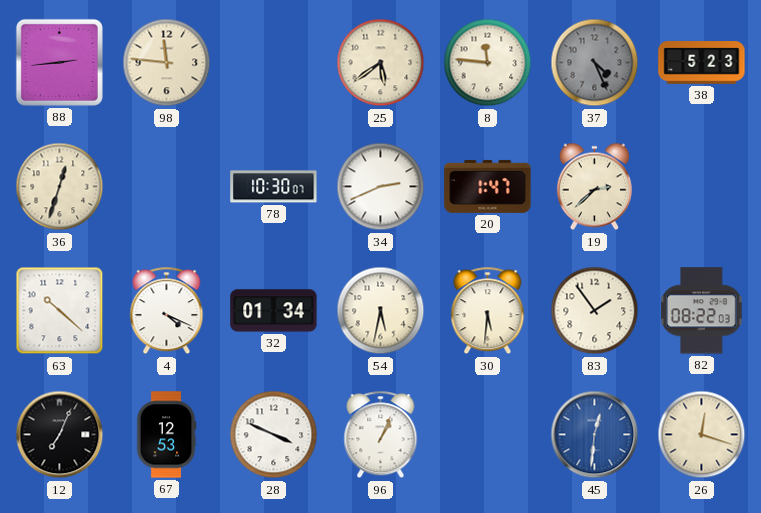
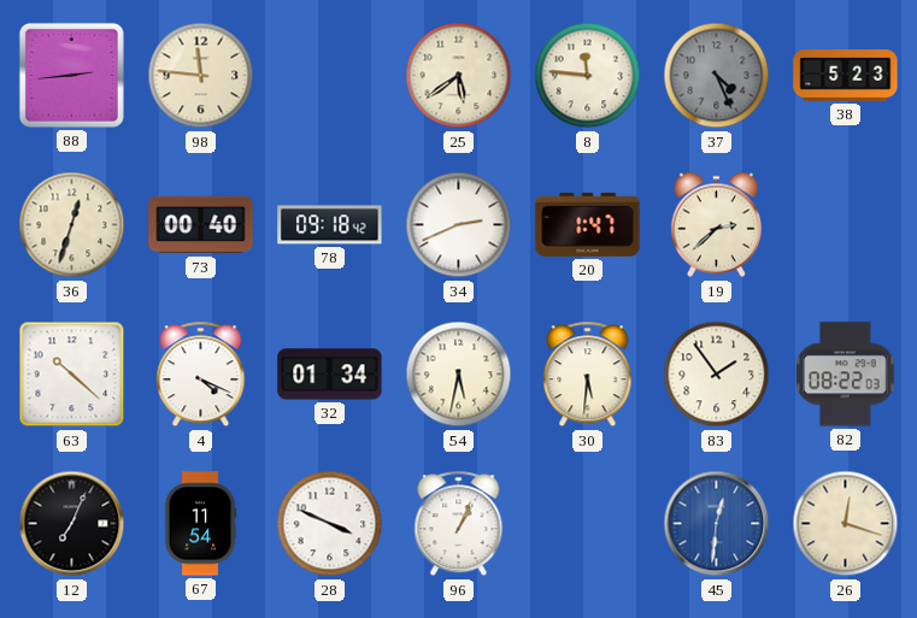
73: none -> 00:40
78: 10:30 -> 09:18
67: 12:53 -> 11:54
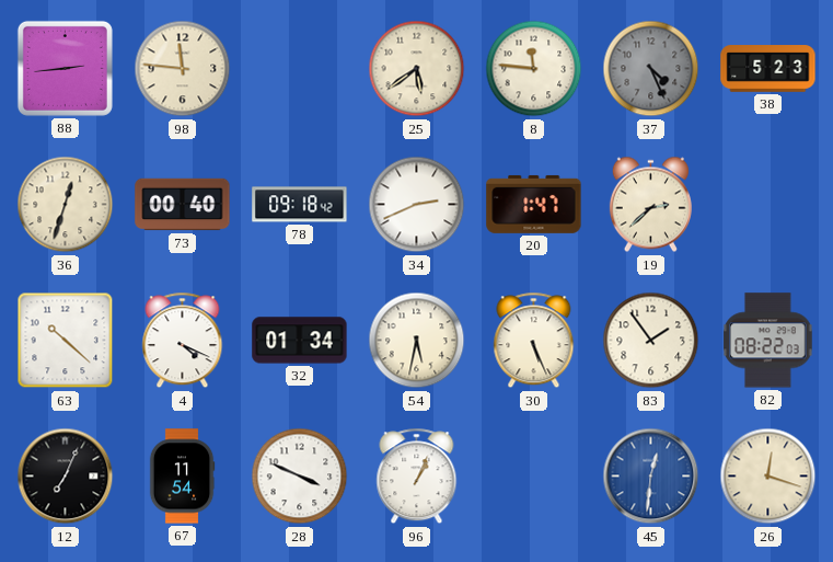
30: 5:31 -> 5:26
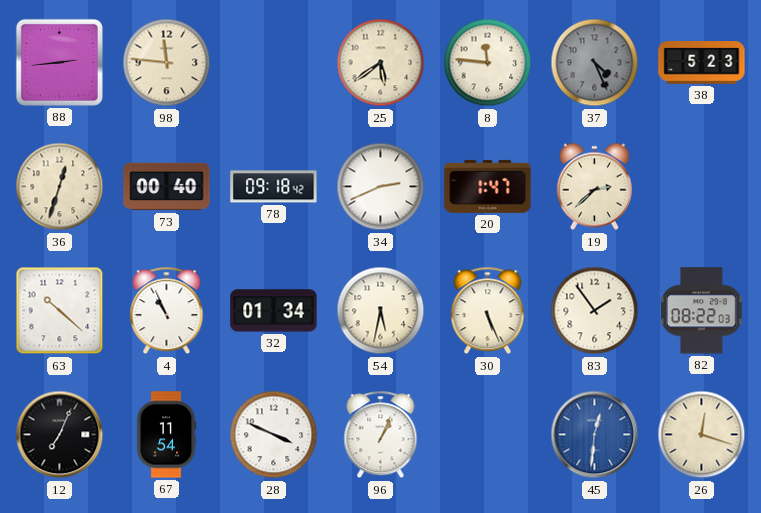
4: 4:19 -> 10:56
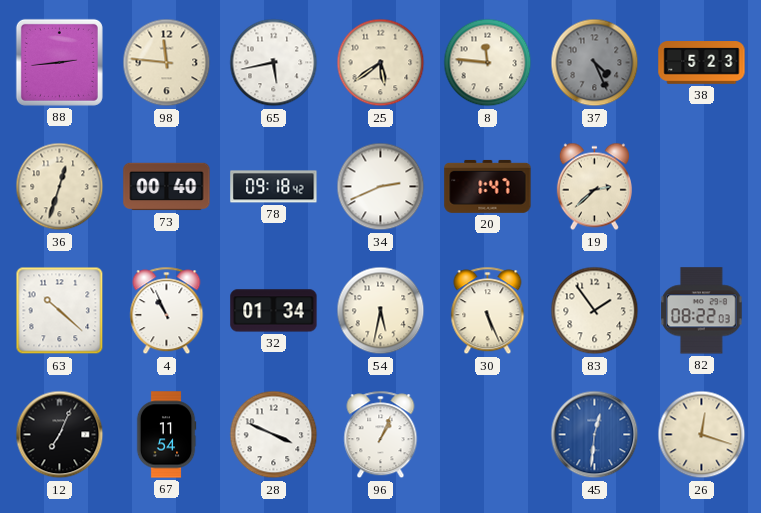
65: none -> 5:43
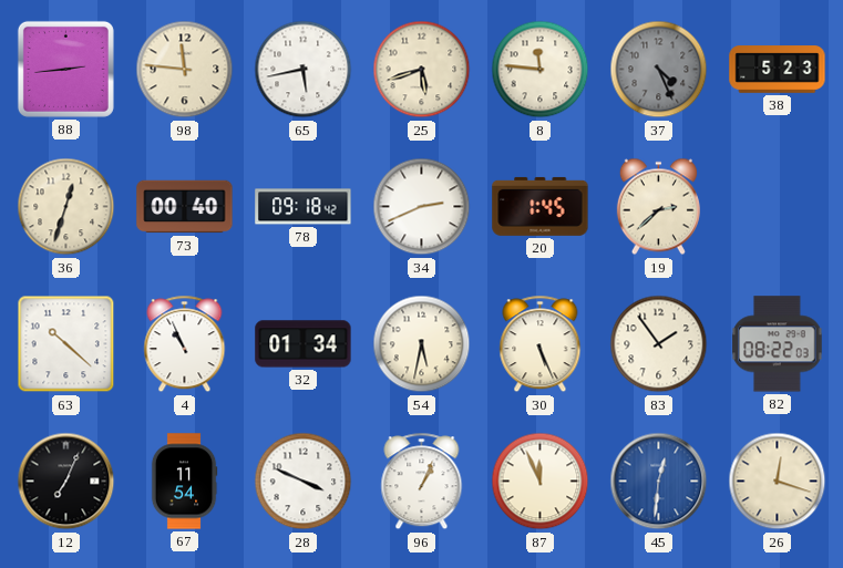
25: 5:39 -> 5:42
20: 1:47 -> 1:45
87: none -> 11:56
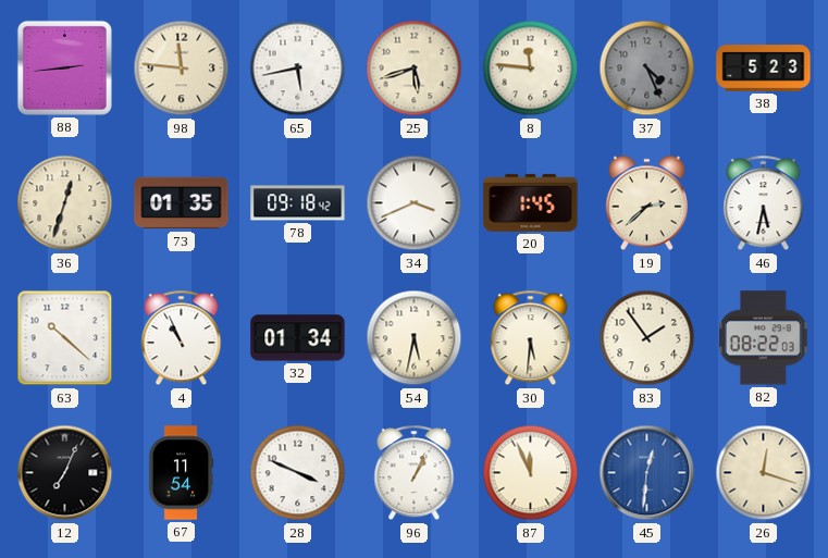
73: 00:40 -> 01:35
34: 2:41 -> 3:41
46: none -> 5:32
30: 5:26 -> 5:31
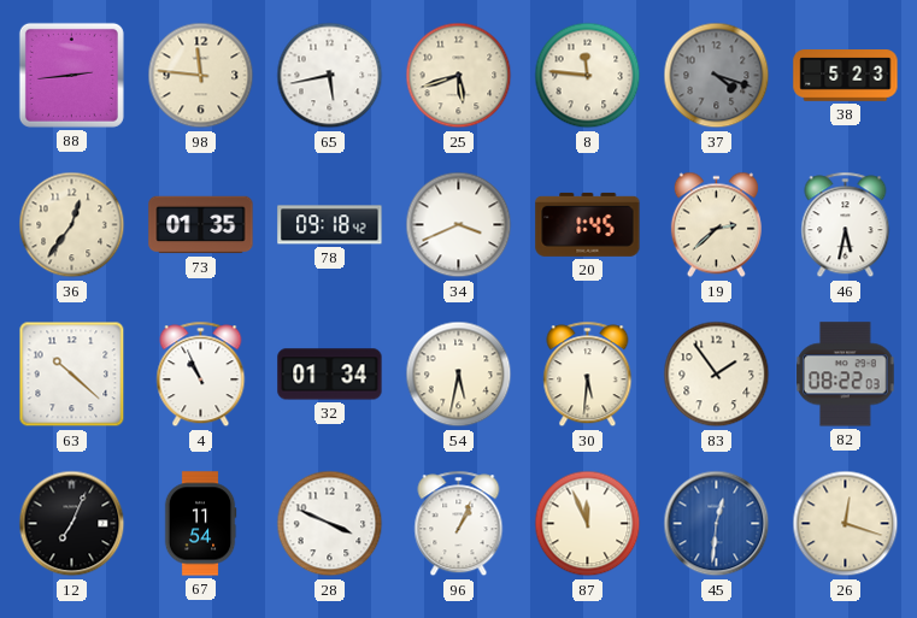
37: 4:26 -> 4:18
36: 12:33 -> 12:36
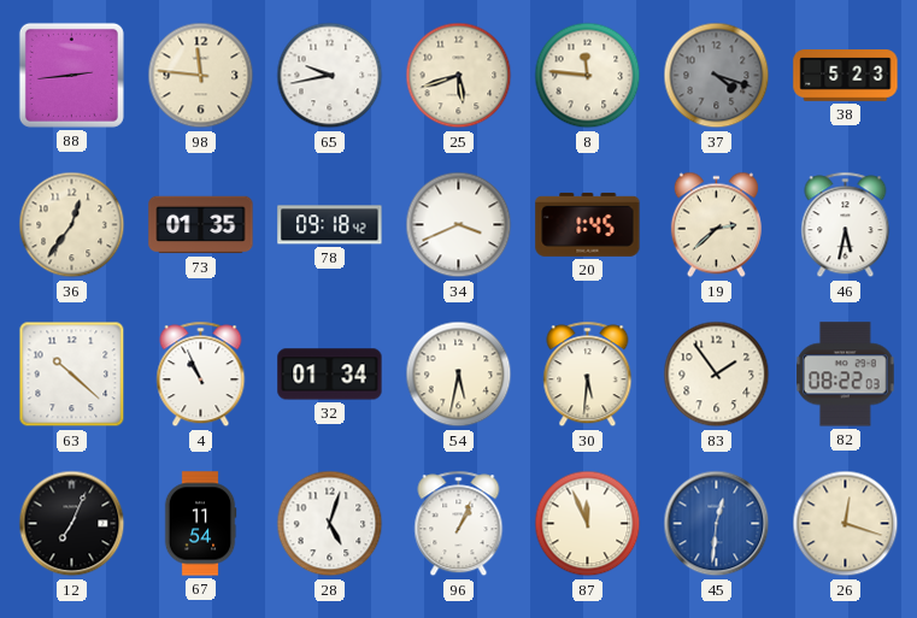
65: 5:43 -> 9:43
28: 3:49 -> 5:03
